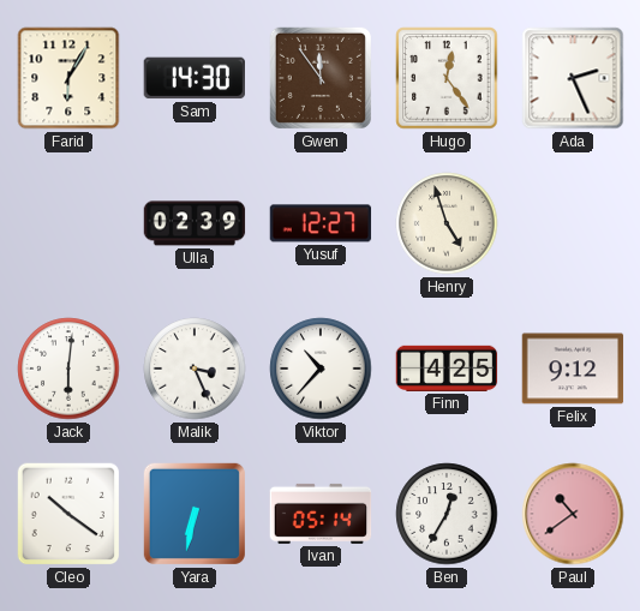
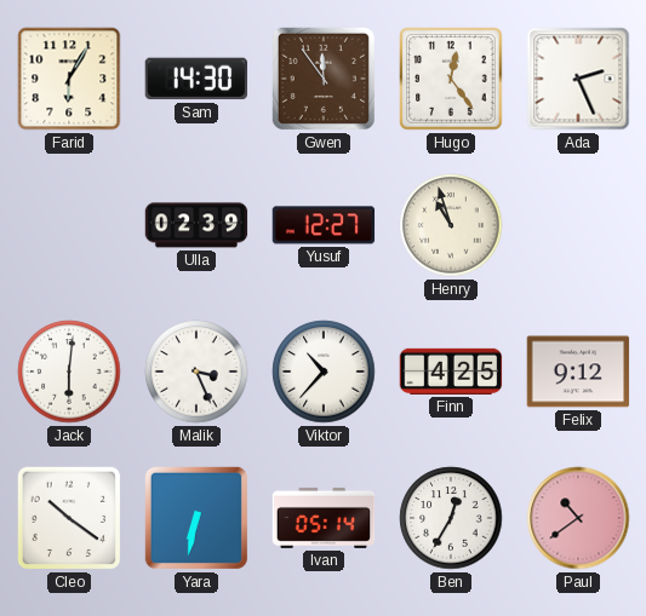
Henry: 4:57 -> 10:57
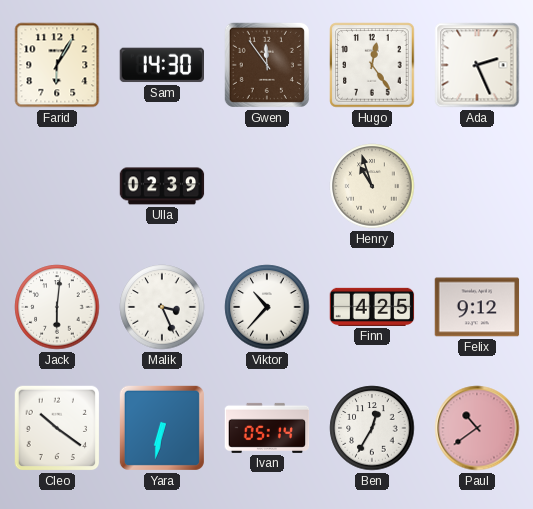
Yusuf: 12:27 -> none
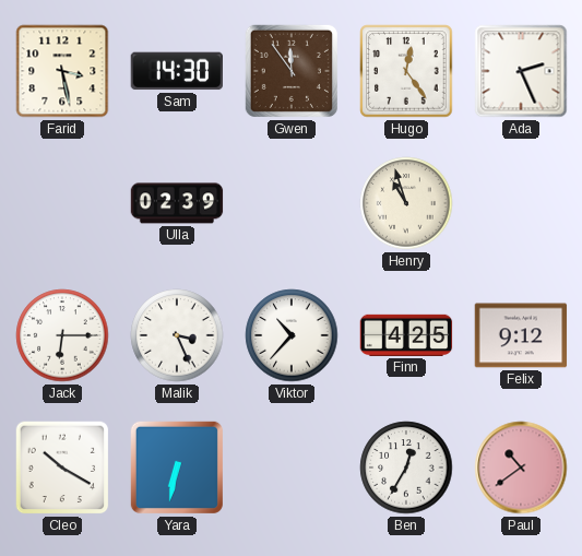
Farid: 6:05 -> 3:28
Jack: 6:01 -> 6:15
Cleo: 10:21 -> 10:20
Ivan: 05:14 -> none
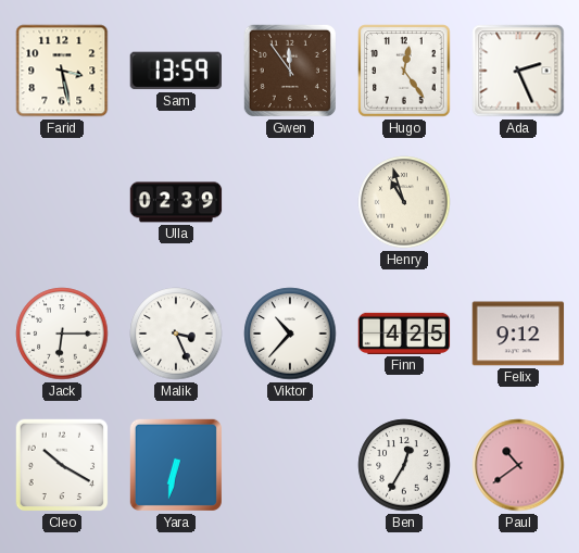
Sam: 14:30 -> 13:59
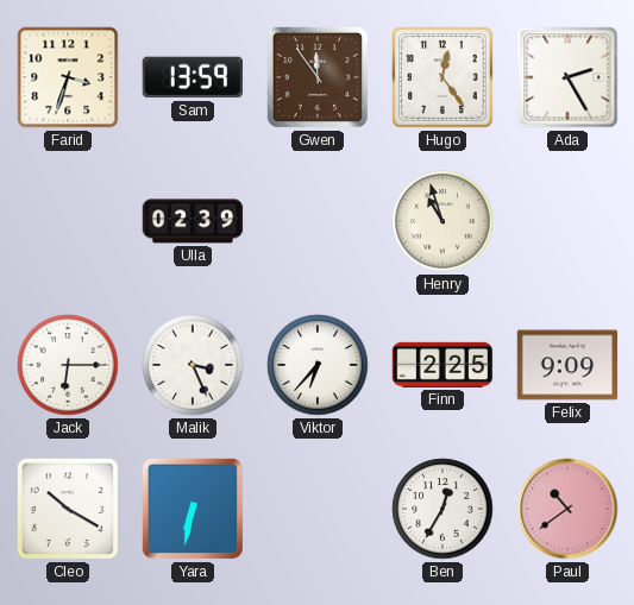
Farid: 3:28 -> 3:33
Ada: 2:26 -> 2:25
Viktor: 10:37 -> 6:37
Finn: 4:25 -> 2:25
Felix: 9:12 -> 9:09
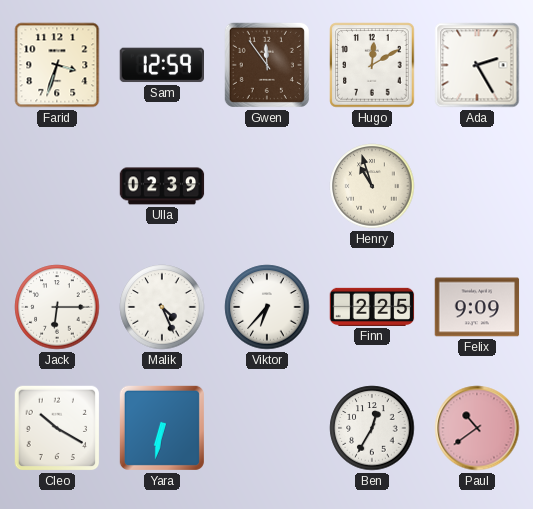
Sam: 13:59 -> 12:59
Hugo: 12:24 -> 12:10
Malik: 3:26 -> 4:26
